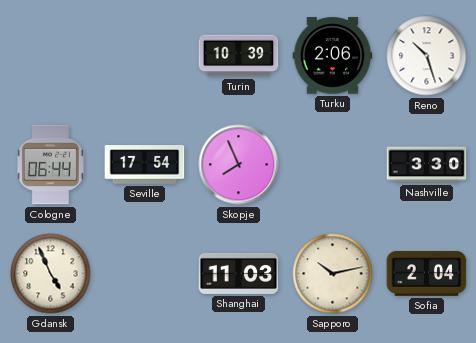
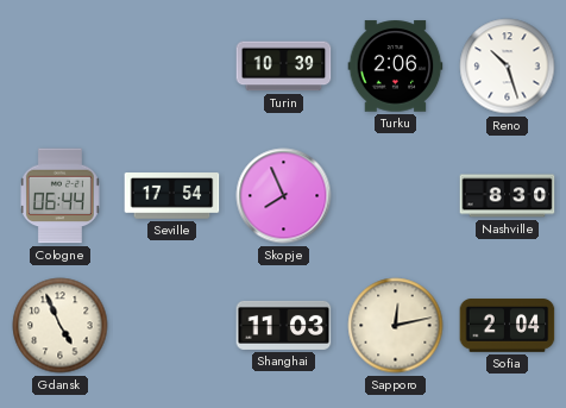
Nashville: 3:30 -> 8:30
Sapporo: 10:13 -> 12:13
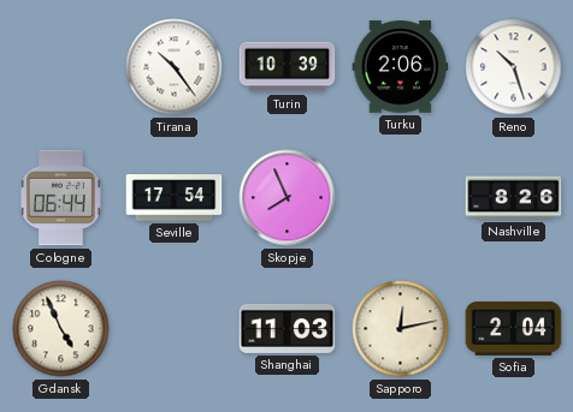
Tirana: none -> 10:24
Nashville: 8:30 -> 8:26
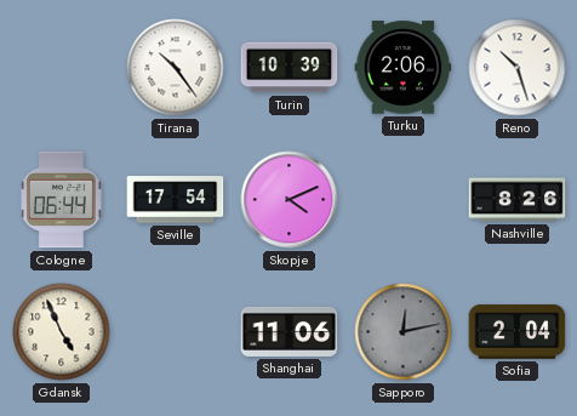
Skopje: 7:56 -> 4:11
Shanghai: 11:03 -> 11:06
Sapporo dial: cream -> grey
